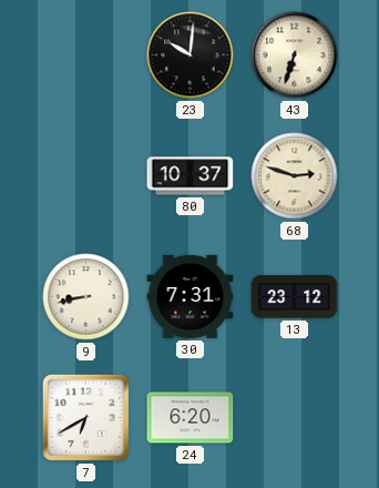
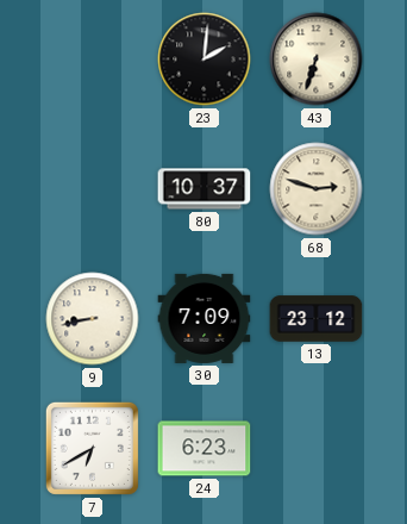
23: 10:01 -> 2:01
30: 7:31 -> 7:09
24: 6:20 -> 6:23
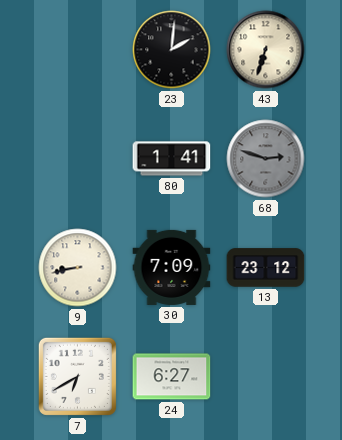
80: 10:37 -> 1:41
68 dial: cream -> grey
24: 6:23 -> 6:27
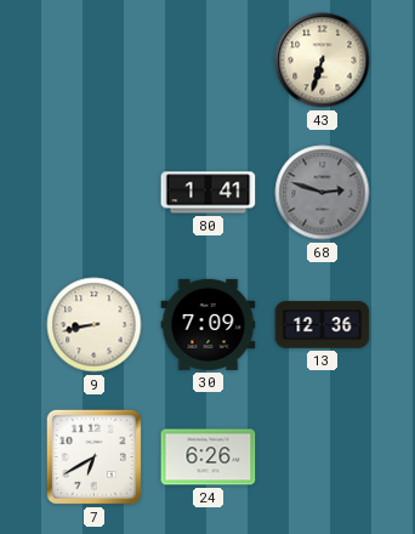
23: 2:01 -> none
13: 23:12 -> 12:36
24: 6:27 -> 6:26
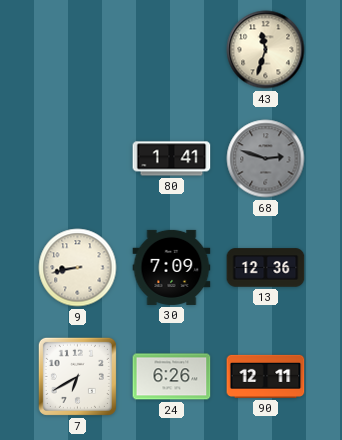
43: 6:33 -> 11:33
90: none -> 12:11
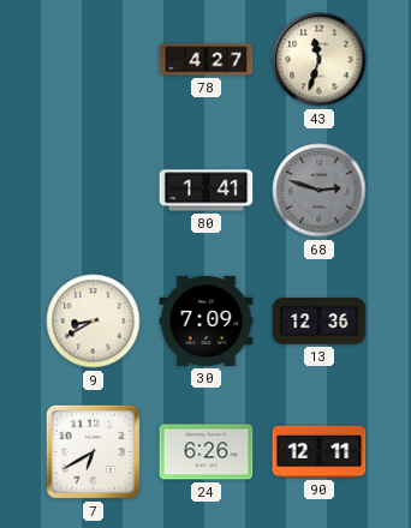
78: none -> 4:27
9: 8:43 -> 8:40
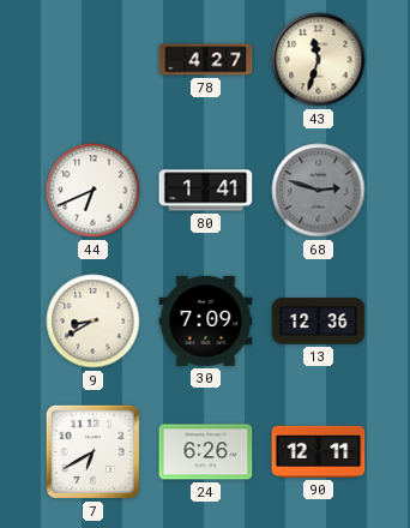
44: none -> 6:41
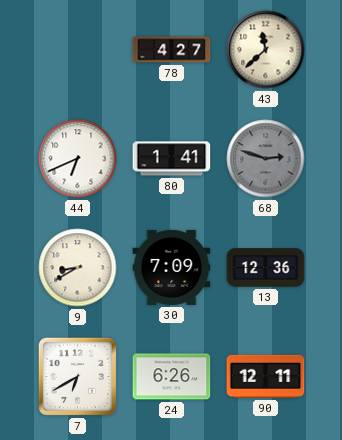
43: 11:33 -> 11:38
